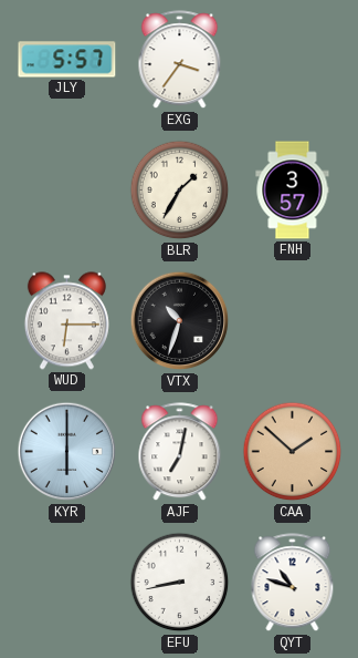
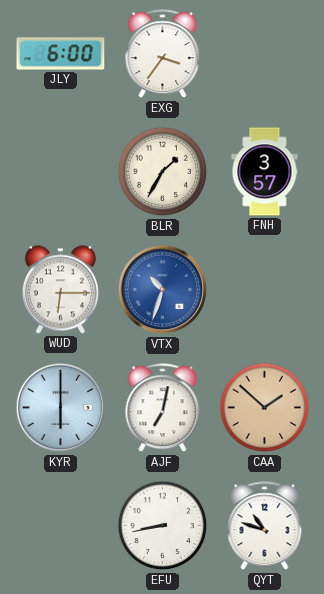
JLY: 5:57 -> 6:00
VTX dial: black -> blue
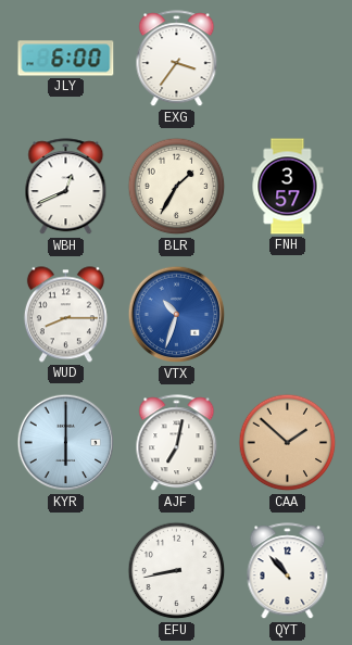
WBH: none -> 12:41
WUD: 6:15 -> 8:15
QYT: 10:48 -> 10:53
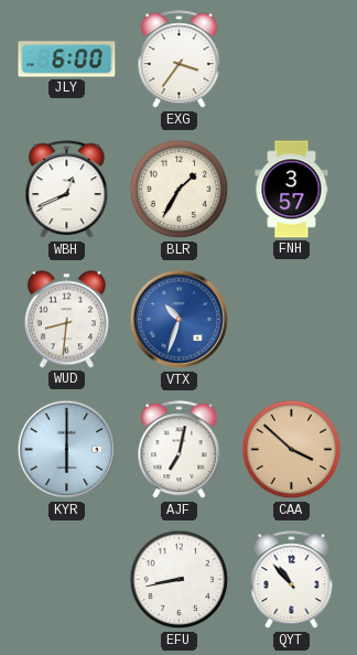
WUD: 8:15 -> 8:31
CAA: 1:52 -> 3:52
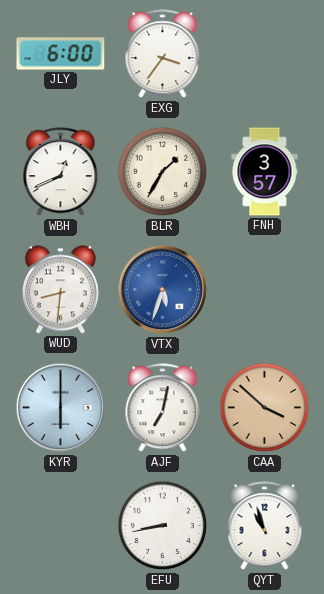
VTX: 10:33 -> 5:33
QYT: 10:53 -> 10:57
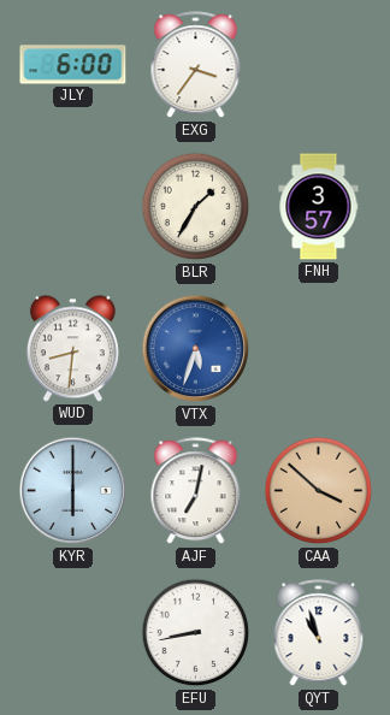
WBH: 12:41 -> none
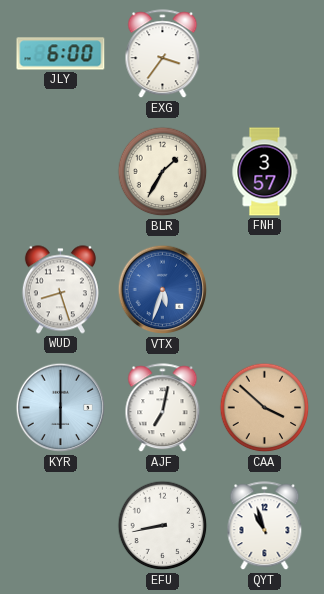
WUD: 8:31 -> 8:27
